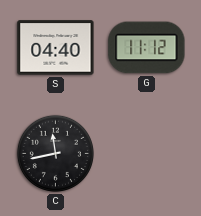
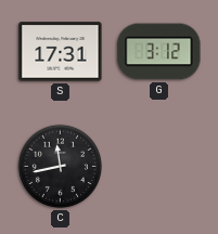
S: 04:40 -> 17:31
G: 11:12 -> 3:12
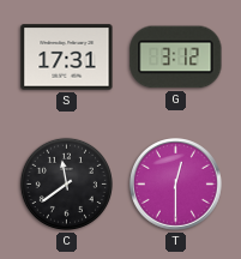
C: 11:43 -> 11:39
T: none -> 12:30
